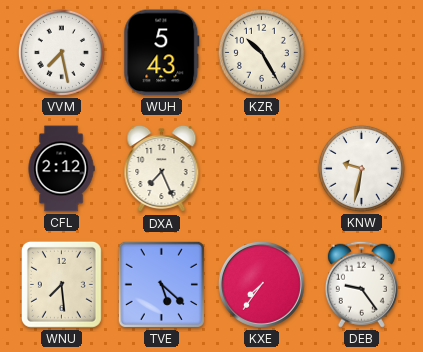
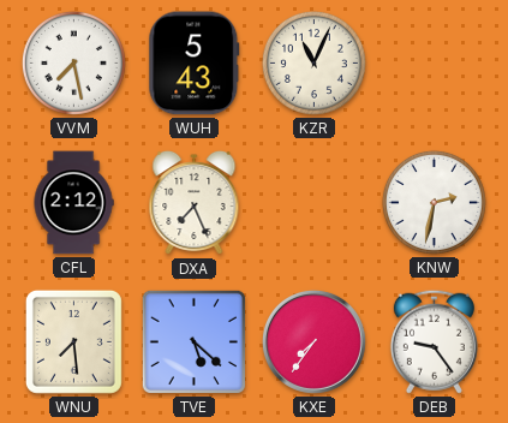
KZR: 10:25 -> 11:04
KNW: 9:32 -> 2:32
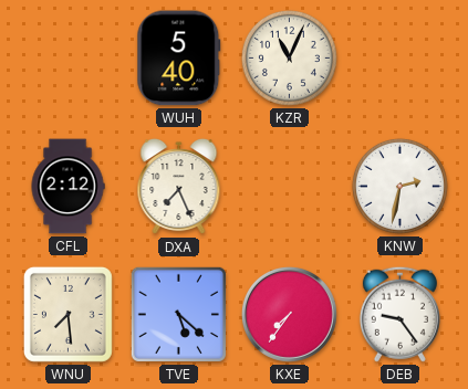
VVM: 7:28 -> none
WUH: 5:43 -> 5:40
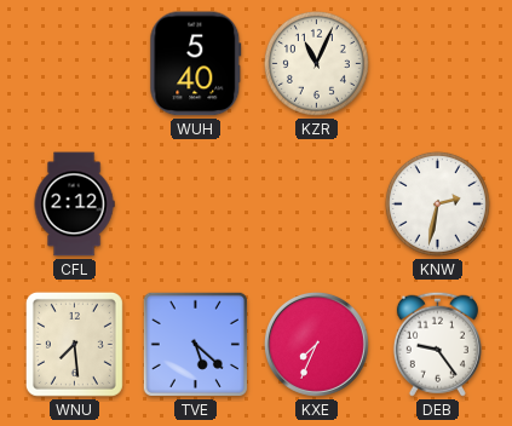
DXA: 7:26 -> none
KXE: 7:36 -> 7:34
